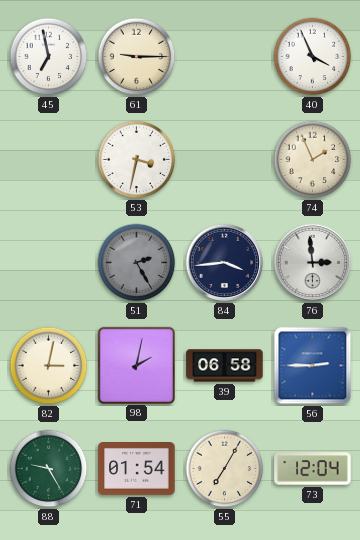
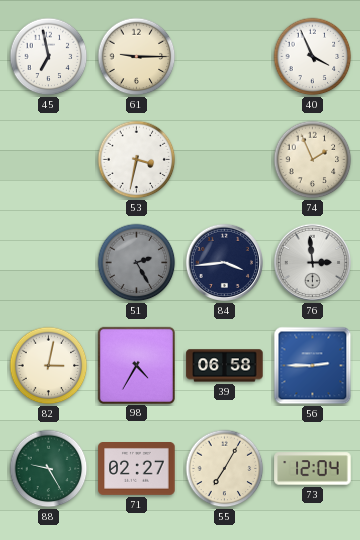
98: 2:02 -> 4:35
71: 01:54 -> 02:27
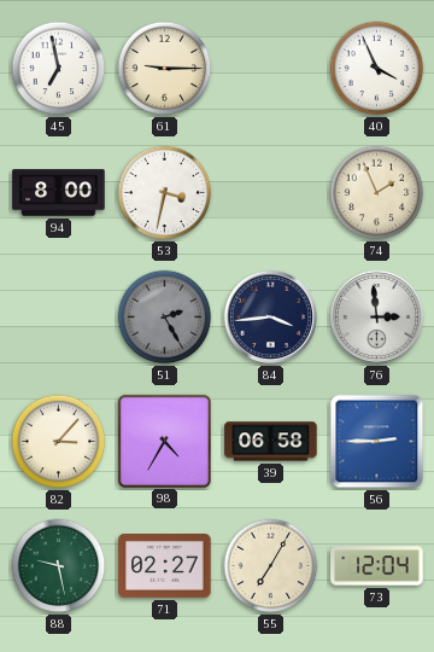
94: none -> 8:00
82: 3:02 -> 3:07
88: 9:25 -> 9:28
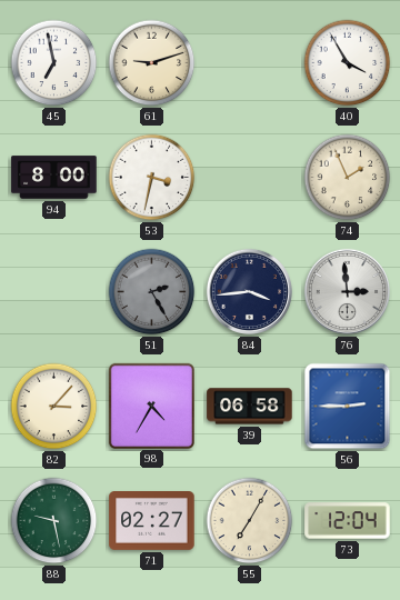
61: 9:15 -> 9:12
40: 3:56 -> 3:55
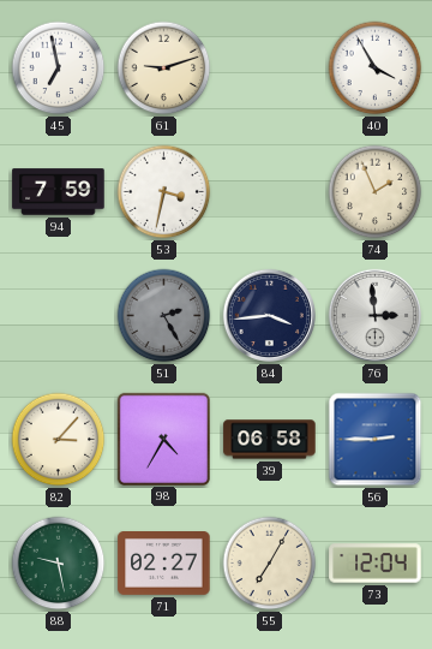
94: 8:00 -> 7:59
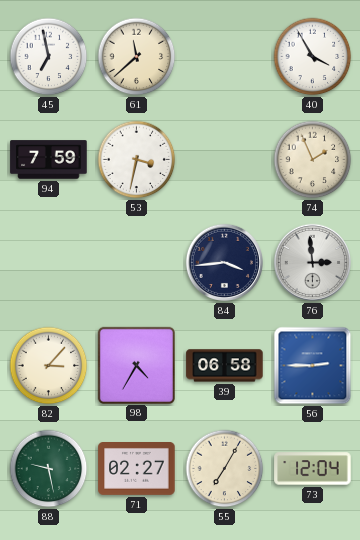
61: 9:12 -> 11:38
51: 2:25 -> none
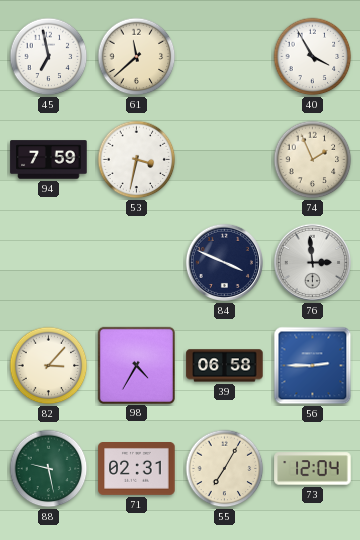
84: 3:44 -> 3:49
71: 02:27 -> 02:31
